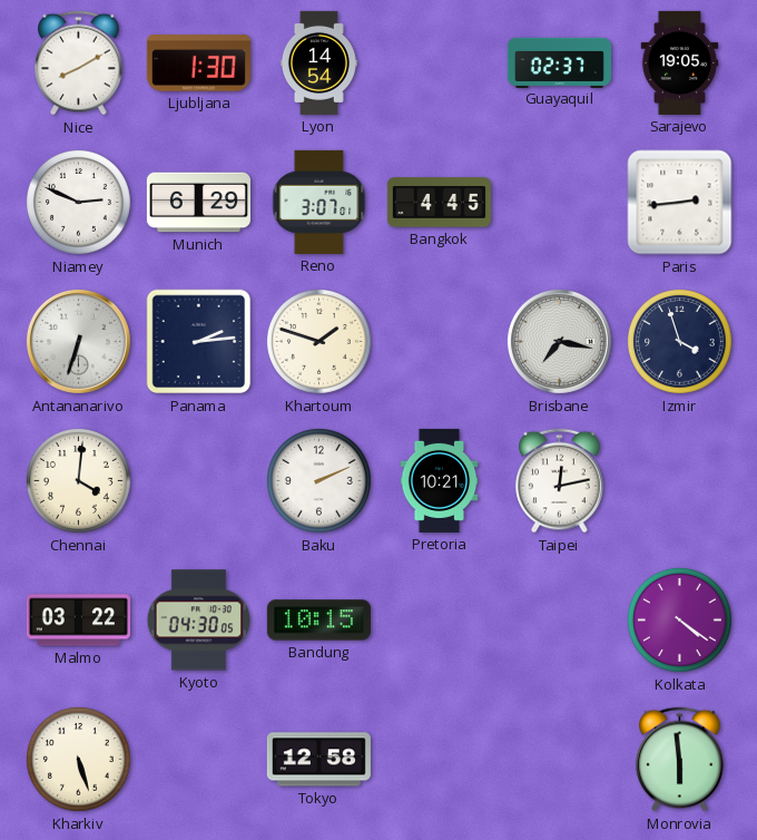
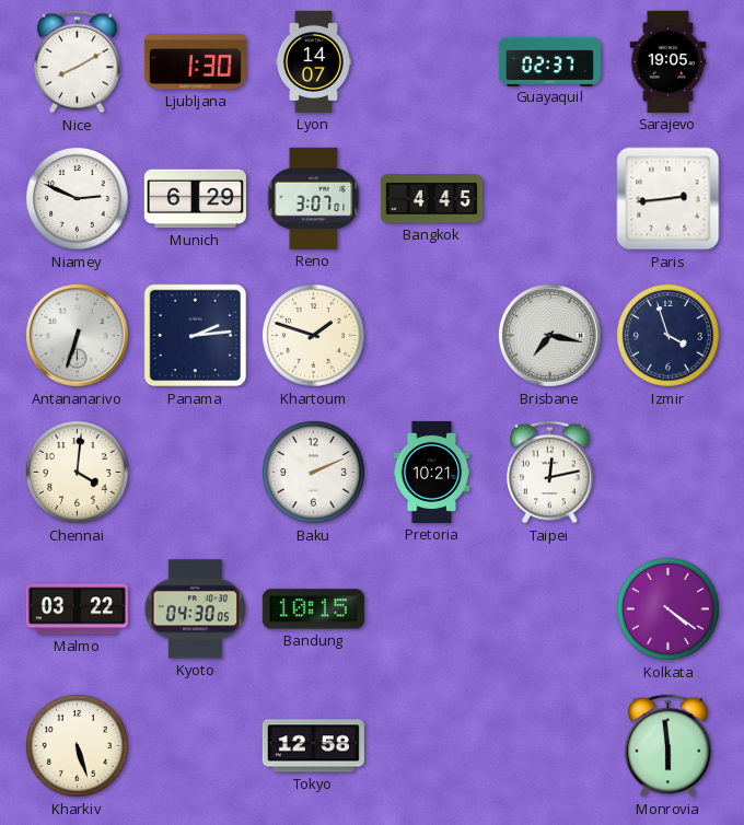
Lyon: 14:54 -> 14:07
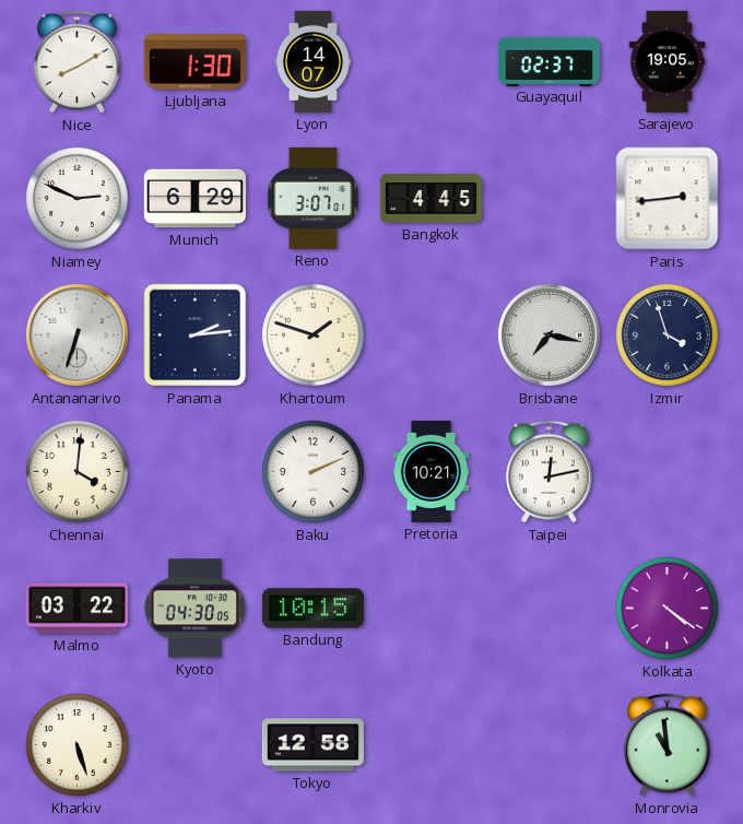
Monrovia: 5:59 -> 10:59
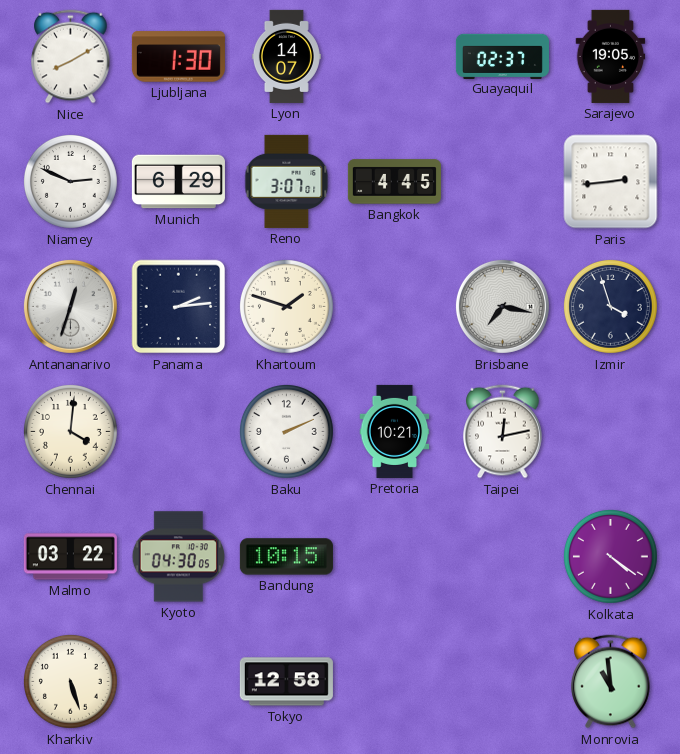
Antananarivo: 6:33 -> 12:33
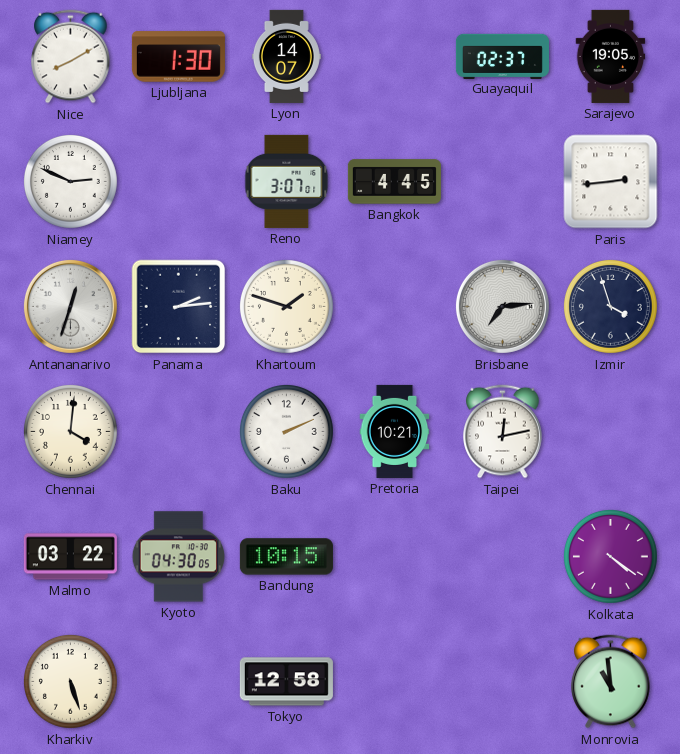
Munich: 6:29 -> none
Brisbane: 7:17 -> 7:14
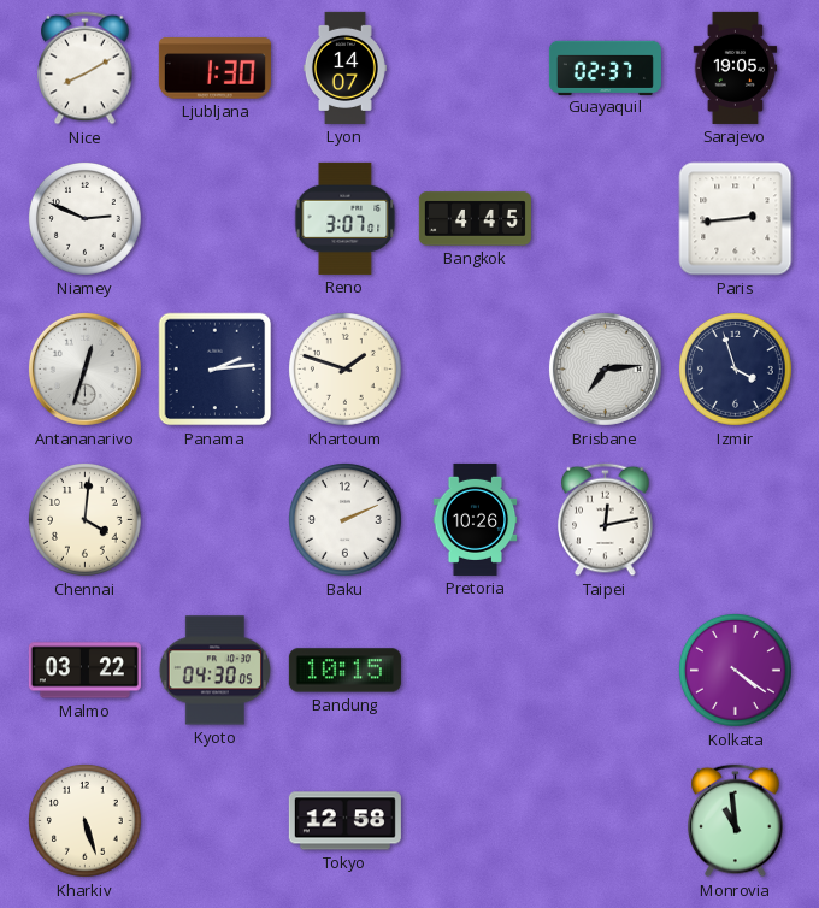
Pretoria: 10:21 -> 10:26
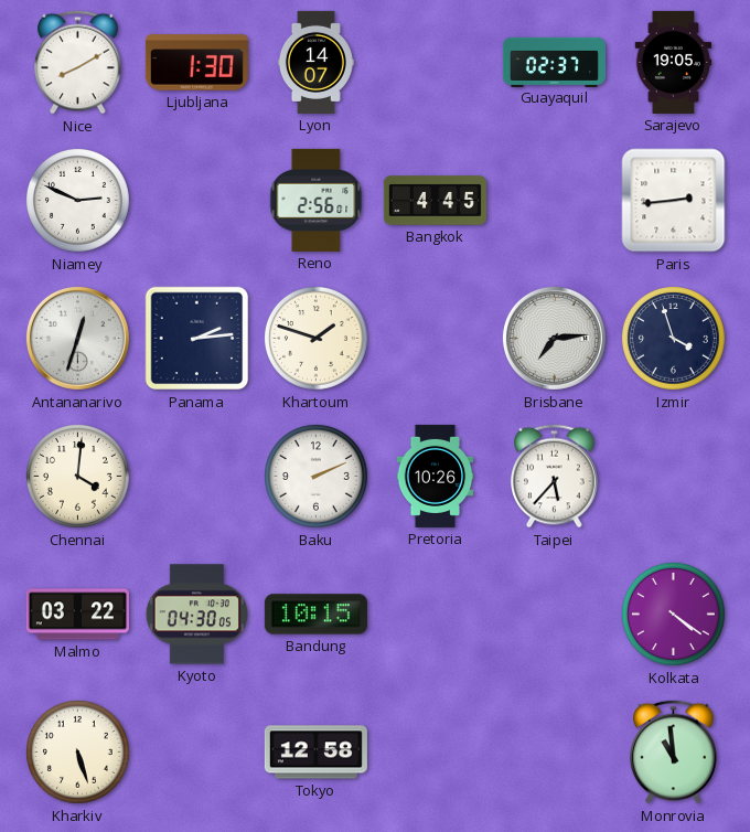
Reno: 3:07 -> 2:56
Taipei: 12:13 -> 5:37
